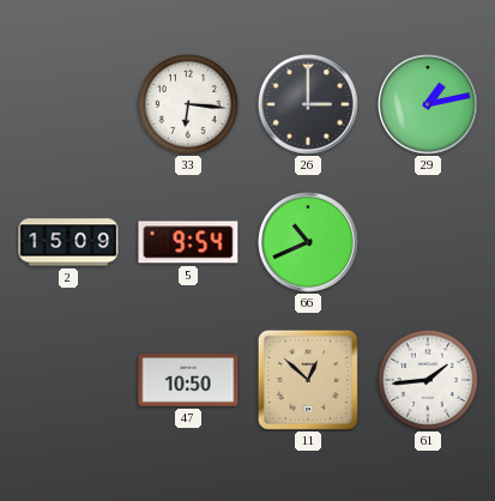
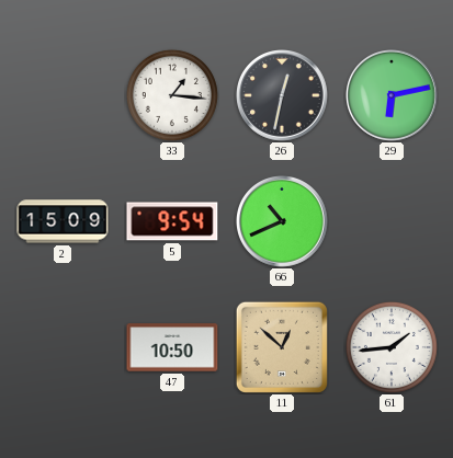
33: 6:16 -> 1:16
26: 3:00 -> 12:32
29: 1:13 -> 6:13
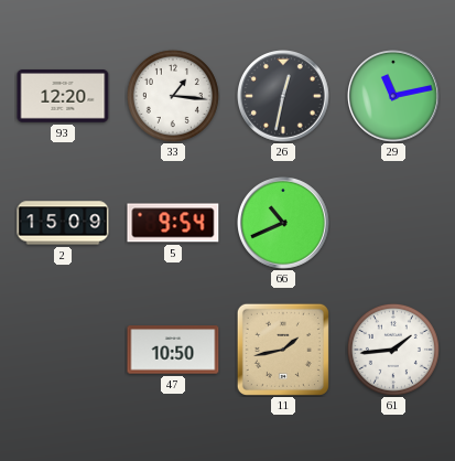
93: none -> 12:20
29: 6:13 -> 11:13
11: 12:52 -> 1:43
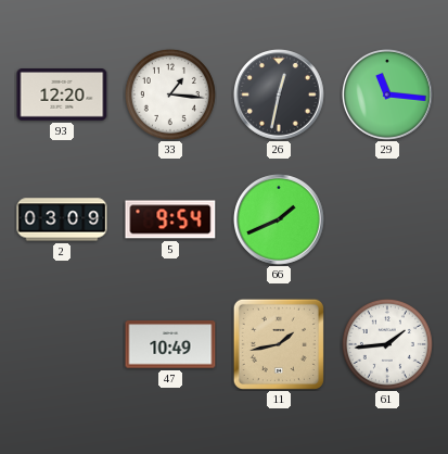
29: 11:13 -> 11:16
2: 15:09 -> 03:09
66: 10:41 -> 1:41
47: 10:50 -> 10:49
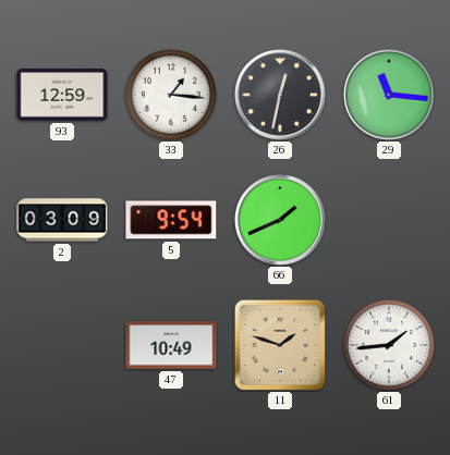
93: 12:20 -> 12:59
11: 1:43 -> 1:48
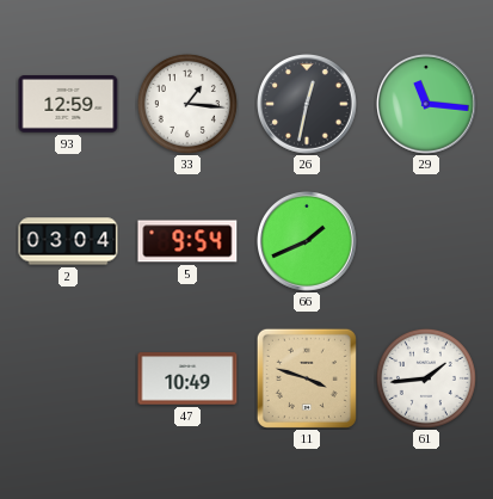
2: 03:09 -> 03:04
11: 1:48 -> 3:48
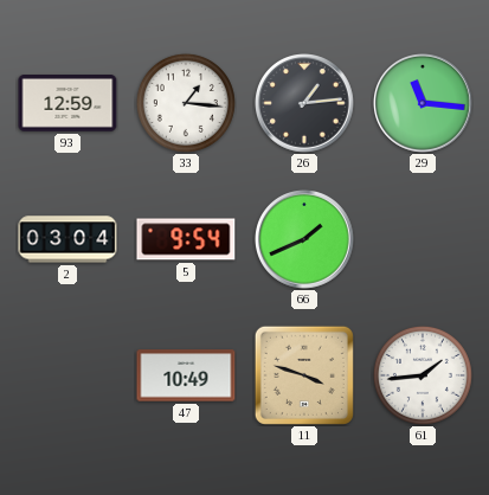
26: 12:32 -> 1:14
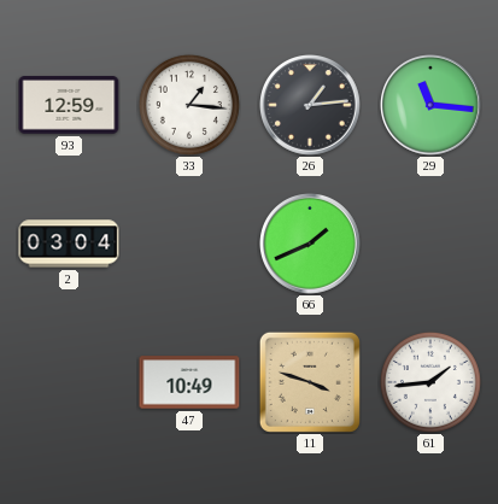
5: 9:54 -> none
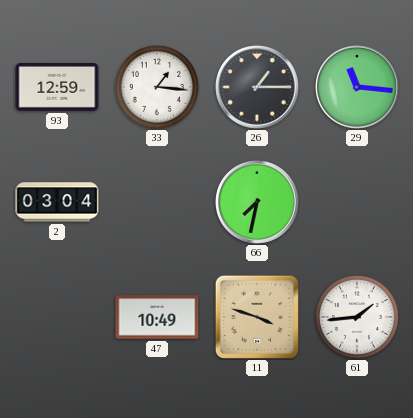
26: 1:14 -> 1:15
66: 1:41 -> 7:32
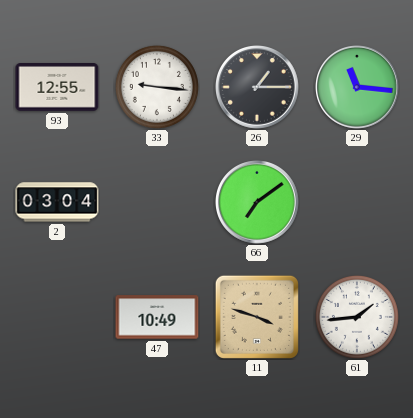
93: 12:59 -> 12:55
33: 1:16 -> 9:16
66: 7:32 -> 7:09
